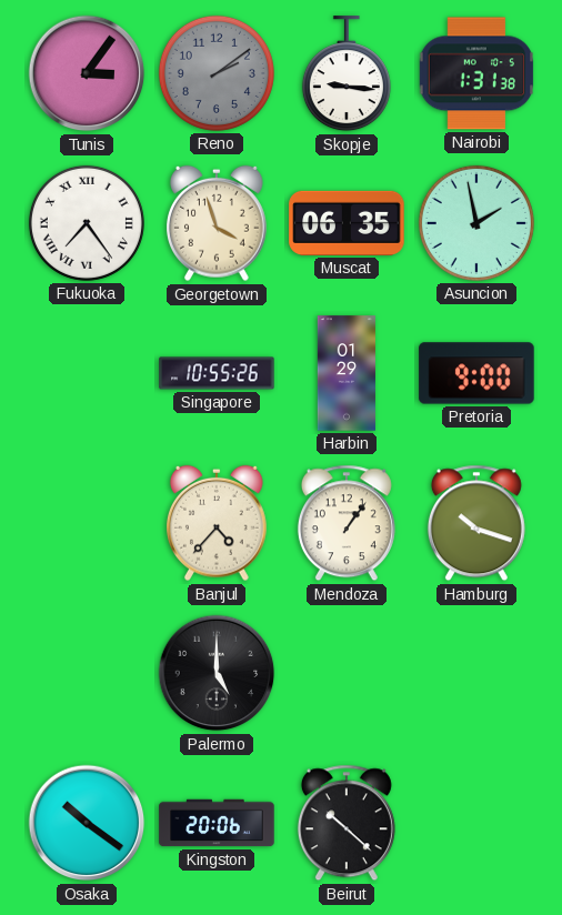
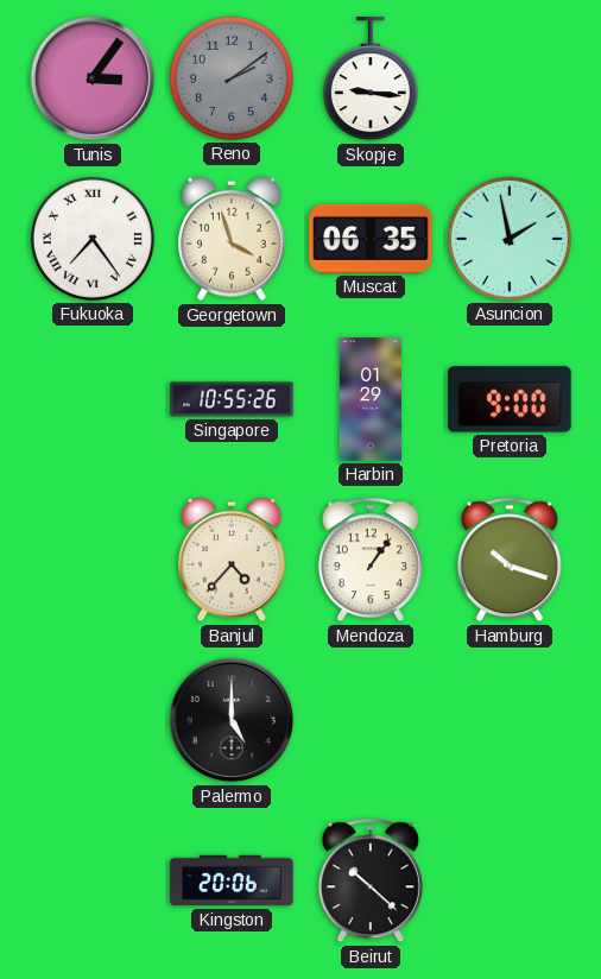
Nairobi: 1:31 -> none
Osaka: 10:21 -> none
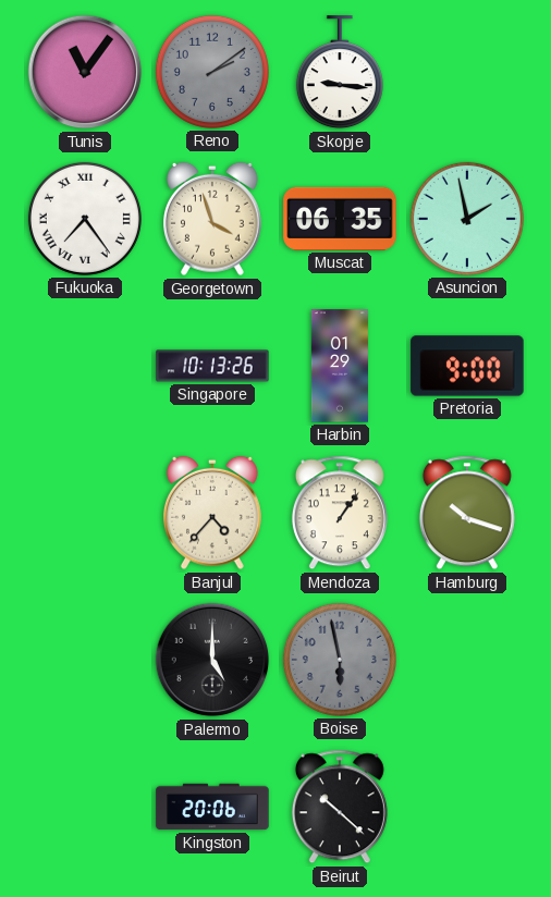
Tunis: 3:06 -> 11:06
Singapore: 10:55 -> 10:13
Boise: none -> 5:58
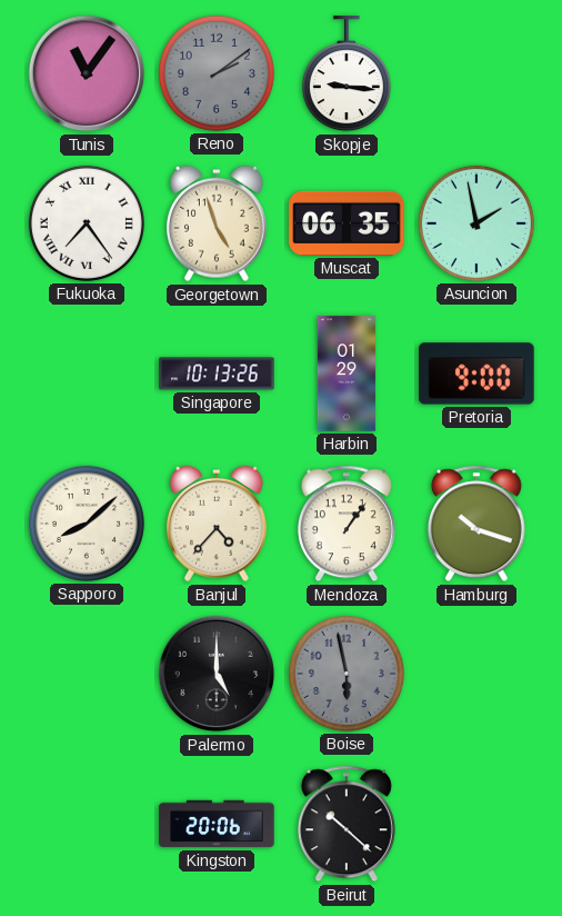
Georgetown: 3:57 -> 4:57
Sapporo: none -> 8:08
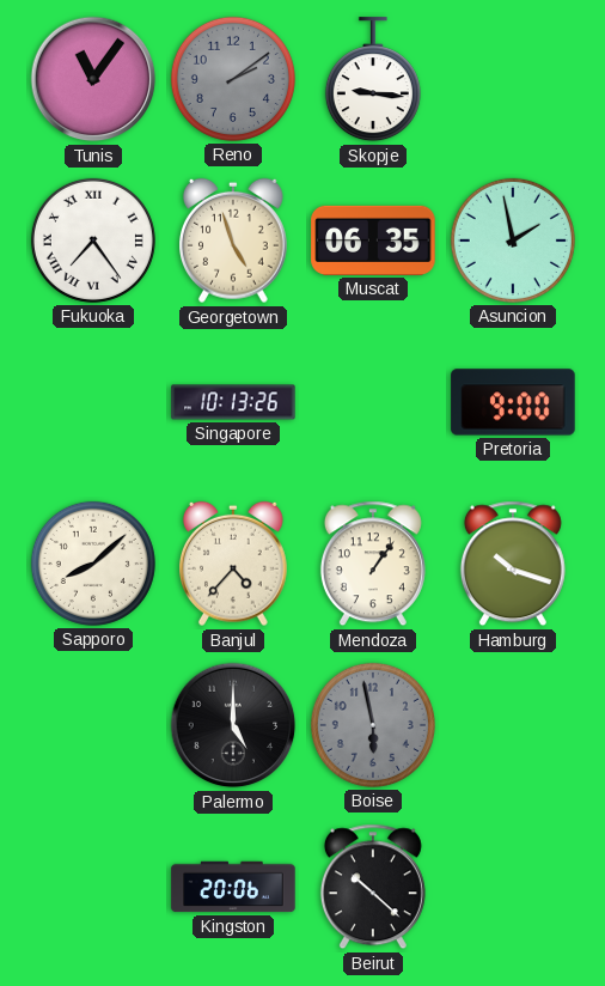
Harbin: 01:29 -> none
